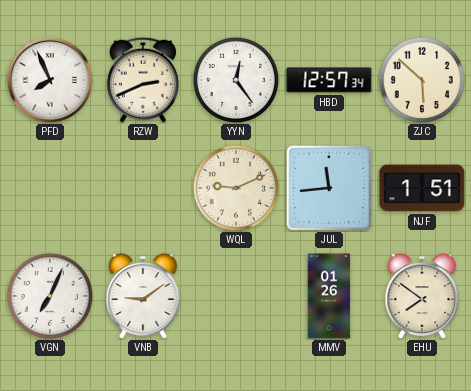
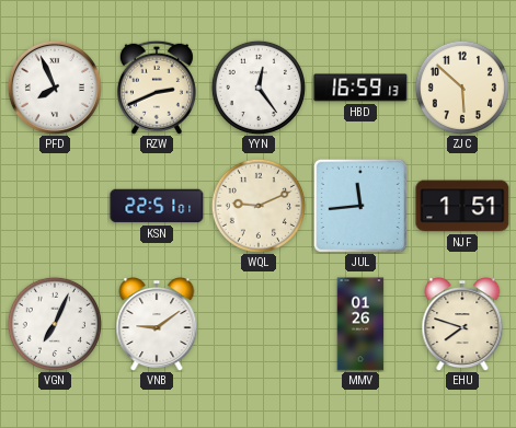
HBD: 12:57 -> 16:59
KSN: none -> 22:51
EHU: 7:51 -> 7:48
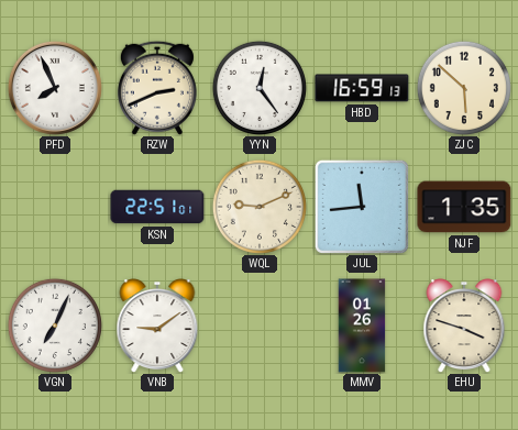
NJF: 1:51 -> 1:35
EHU: 7:48 -> 3:48
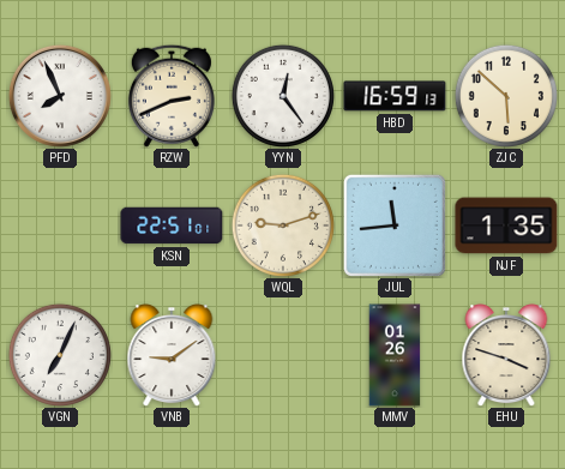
WQL: 9:11 -> 9:12
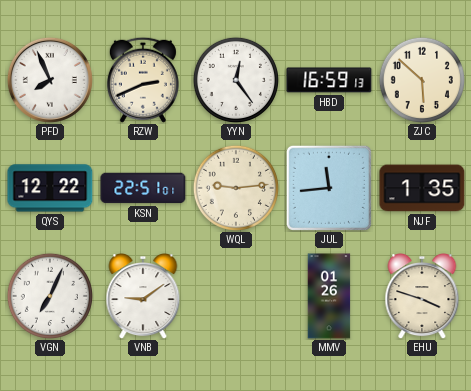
QYS: none -> 12:22
WQL: 9:12 -> 9:14
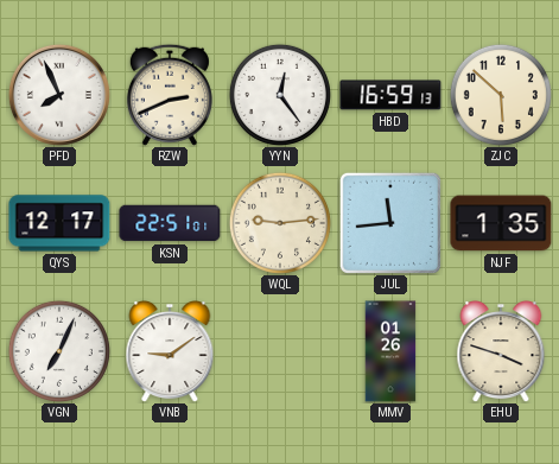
QYS: 12:22 -> 12:17
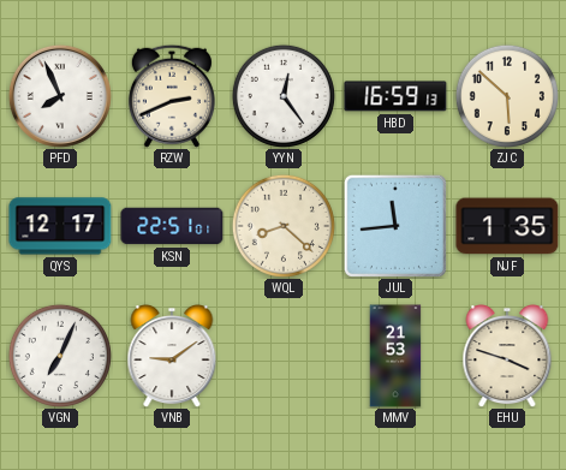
WQL: 9:14 -> 8:22
MMV: 01:26 -> 21:53
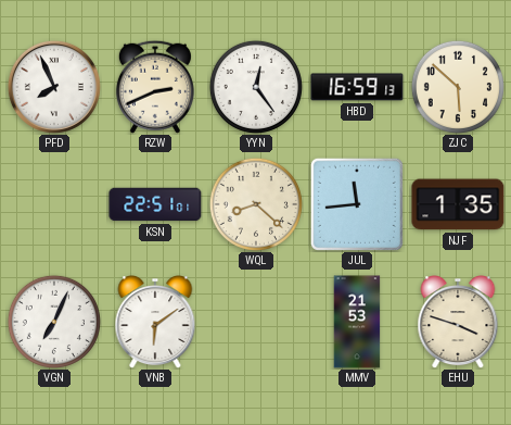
QYS: 12:17 -> none
VNB: 9:09 -> 6:09
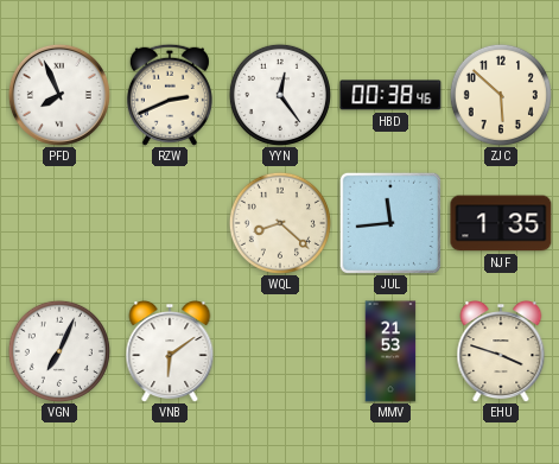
HBD: 16:59 -> 00:38
KSN: 22:51 -> none
